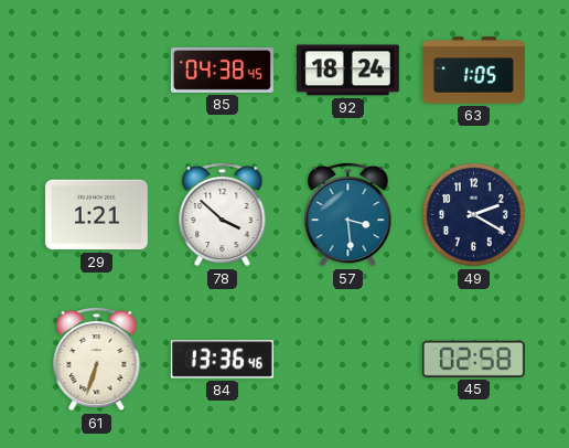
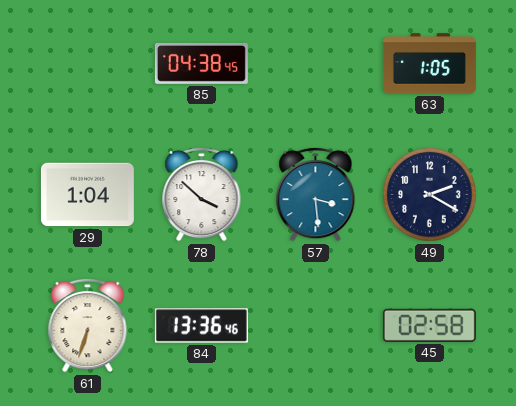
92: 18:24 -> none
29: 1:21 -> 1:04
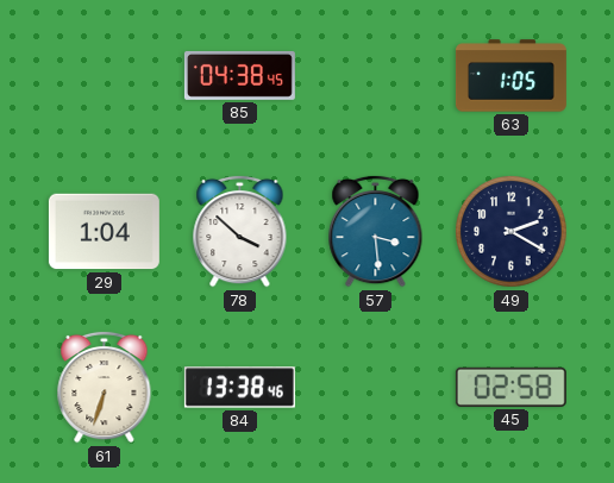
84: 13:36 -> 13:38
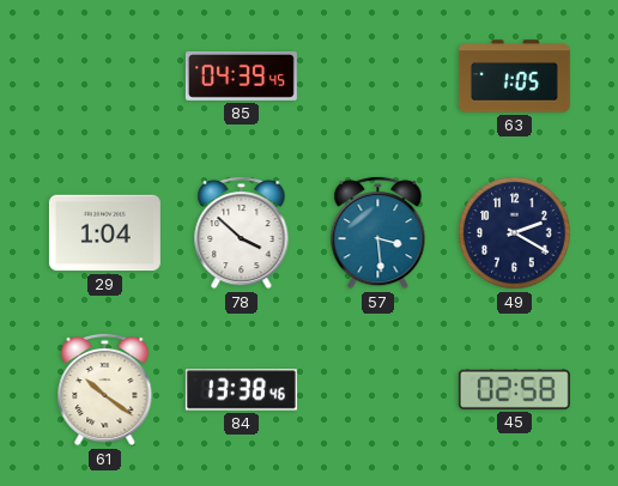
85: 04:38 -> 04:39
61: 6:33 -> 10:21
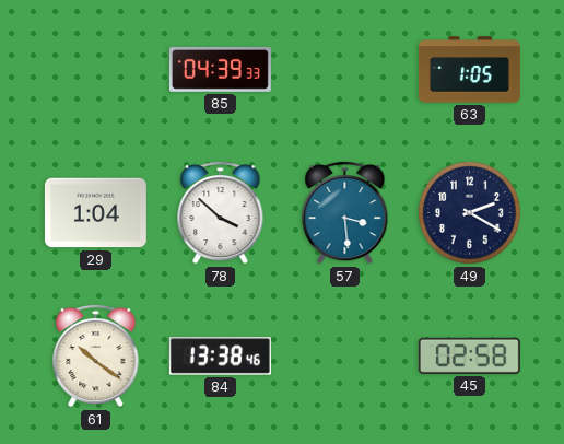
85: 04:39:45 -> 04:39:33
